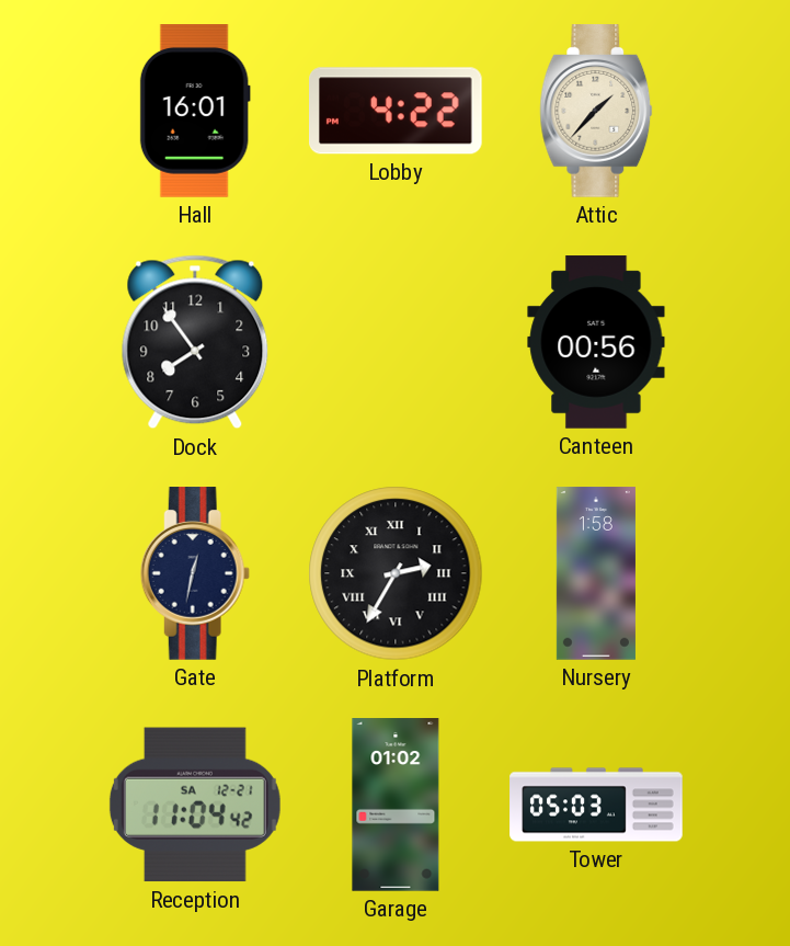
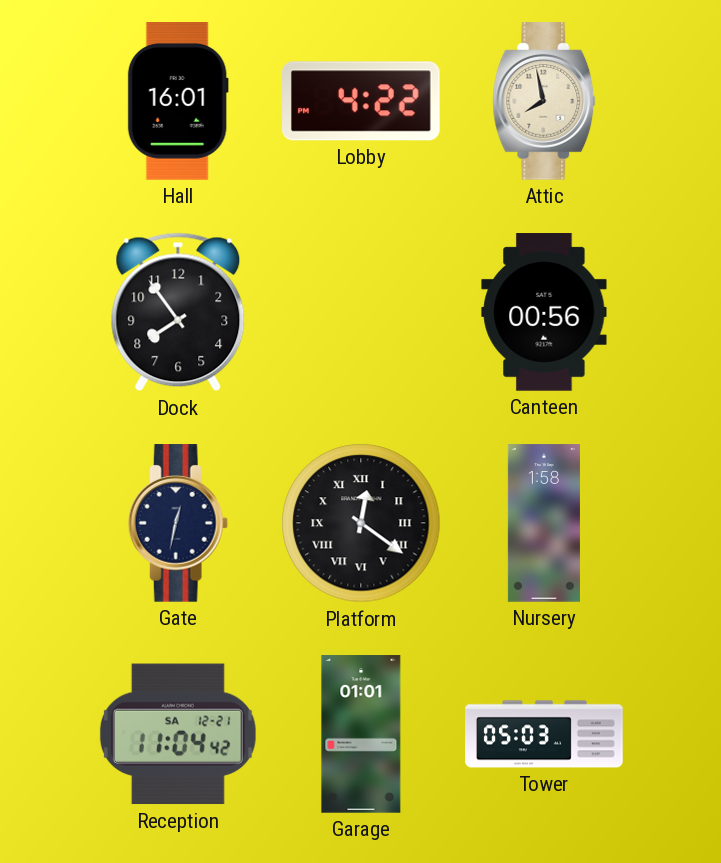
Attic: 1:37 -> 7:58
Platform: 2:35 -> 12:21
Garage: 01:02 -> 01:01
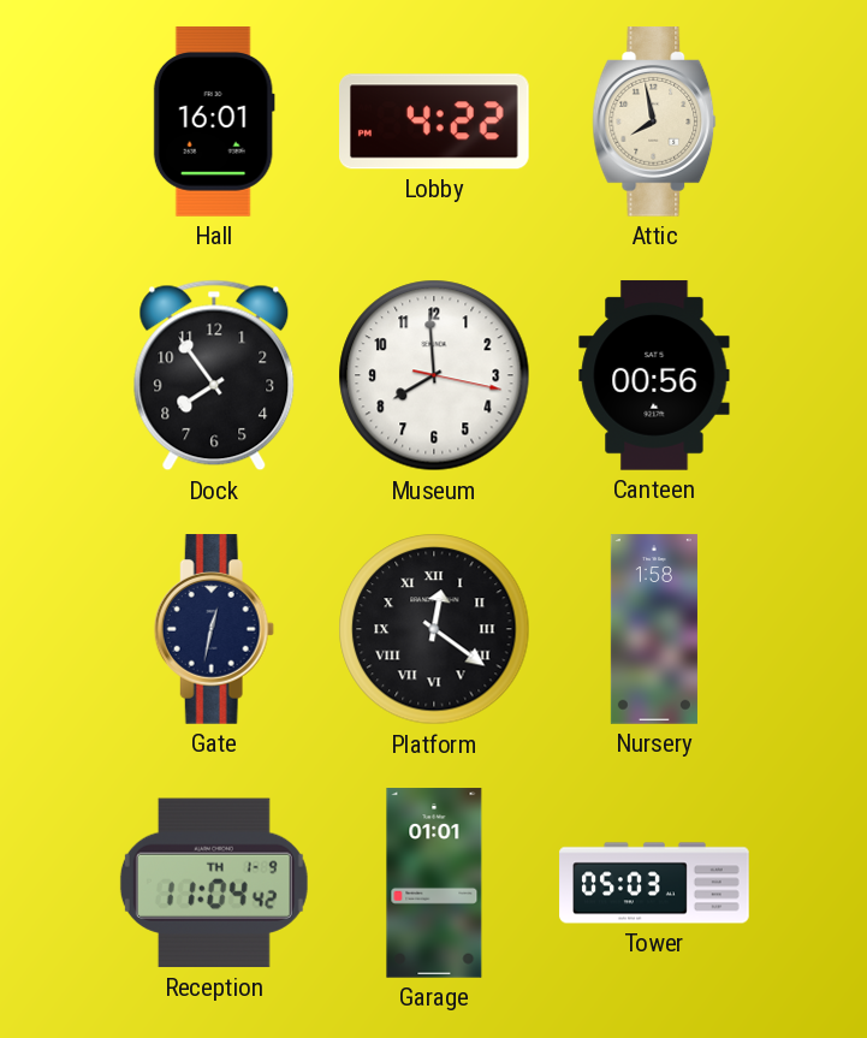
Museum: none -> 7:59
Reception date: SA 12-21 -> TH 1-9
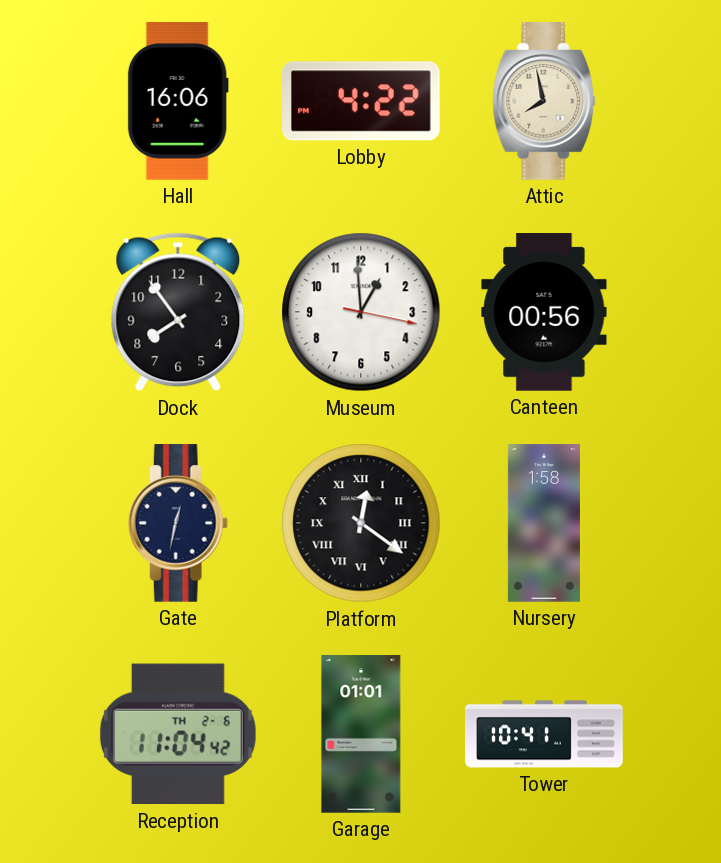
Hall: 16:01 -> 16:06
Museum: 7:59 -> 12:59
Reception date: TH 1-9 -> TH 2-6
Tower: 05:03 -> 10:41
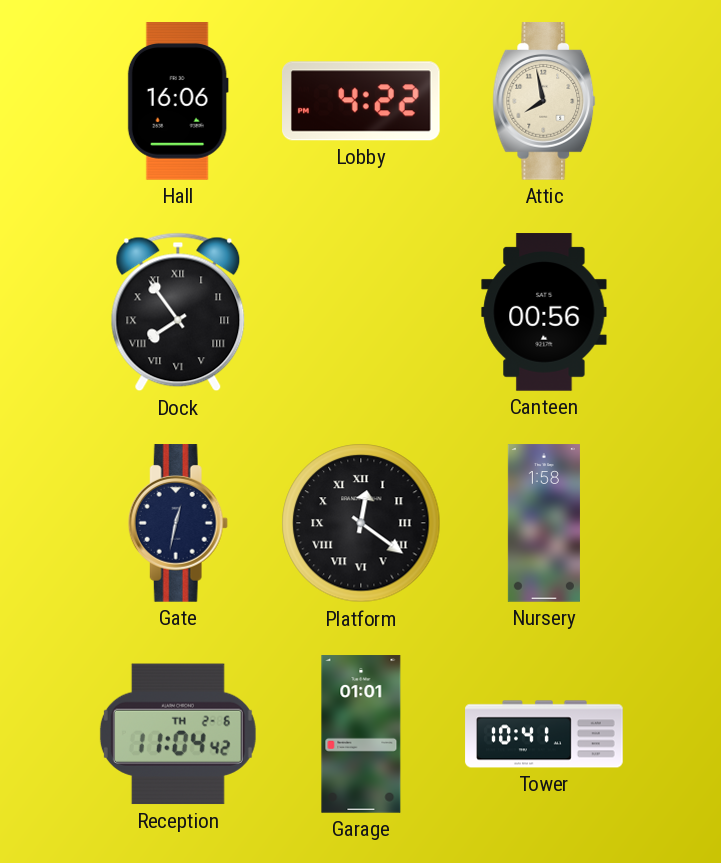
Dock numerals: Arabic -> Roman
Museum: 12:59 -> none
